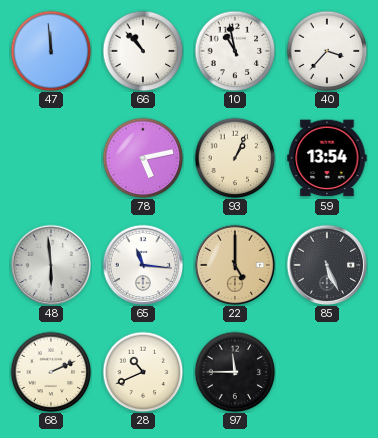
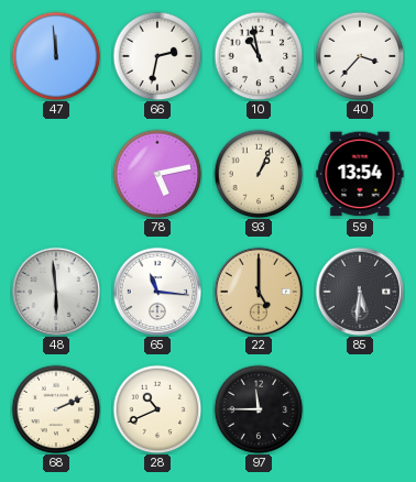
66: 10:53 -> 2:32
85: 5:26 -> 5:31
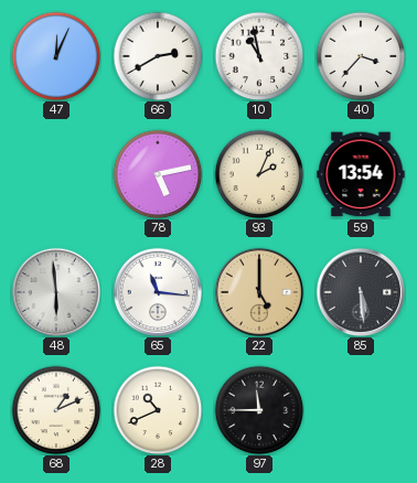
47: 11:59 -> 12:04
66: 2:32 -> 2:40
93: 1:04 -> 2:04
85: 5:31 -> 5:29
68: 2:11 -> 1:11
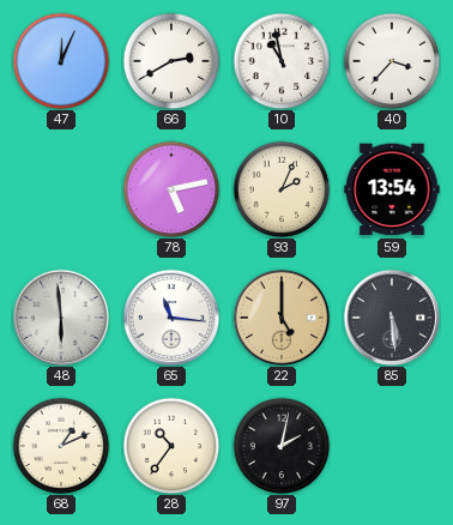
28: 10:41 -> 10:36
97: 11:45 -> 2:02
